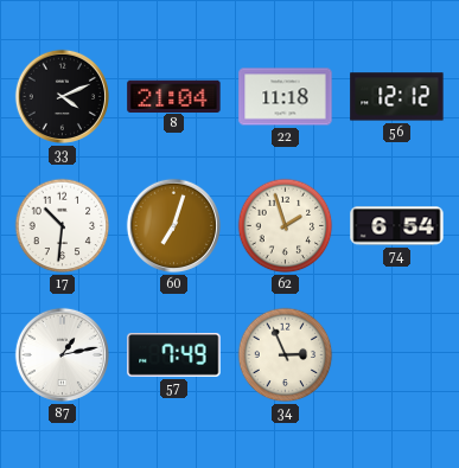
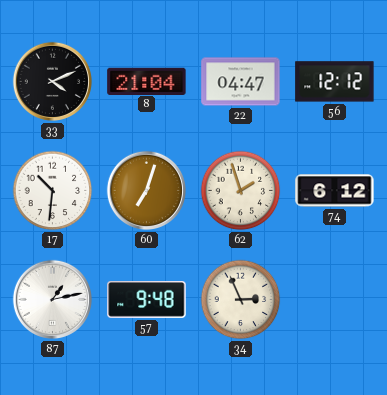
22: 11:18 -> 04:47
74: 6:54 -> 6:12
57: 7:49 -> 9:48
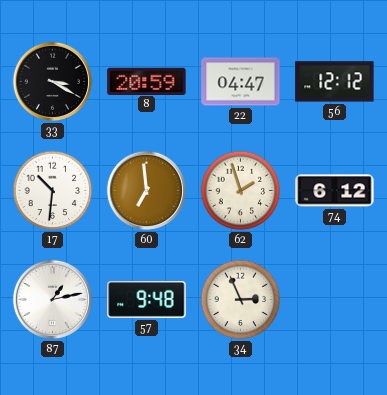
33: 4:11 -> 3:20
8: 21:04 -> 20:59
60: 7:03 -> 6:59
